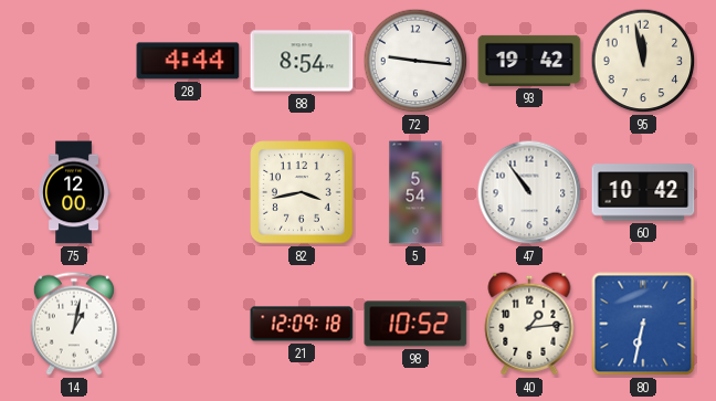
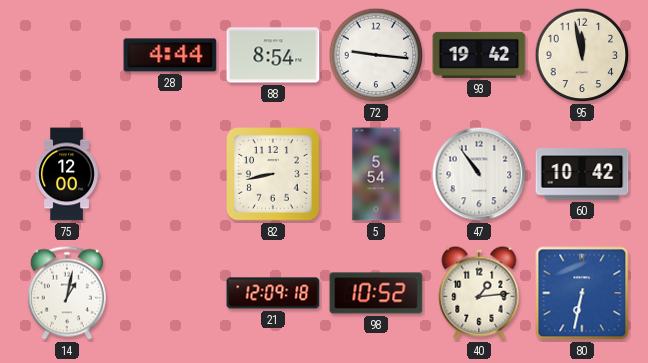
82: 3:43 -> 8:43
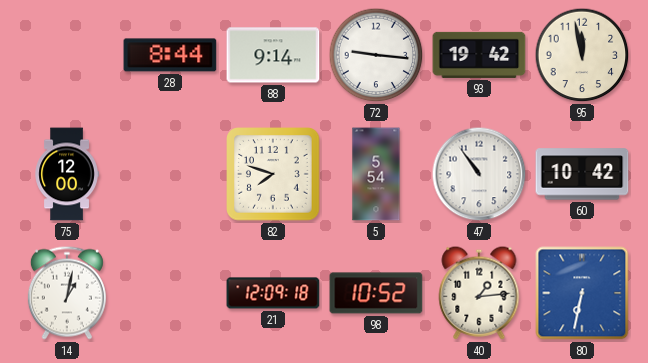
28: 4:44 -> 8:44
88: 8:54 -> 9:14
82: 8:43 -> 7:48
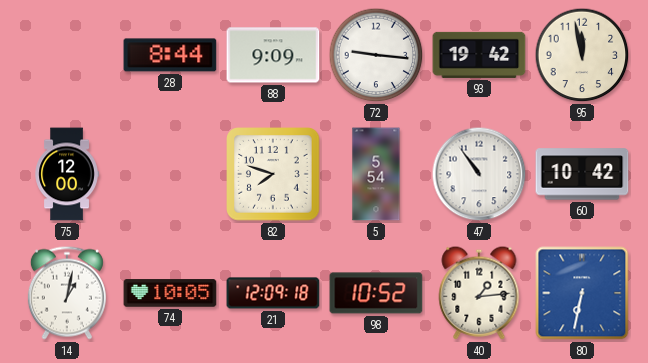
88: 9:14 -> 9:09
74: none -> 10:05
